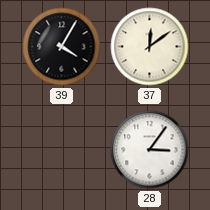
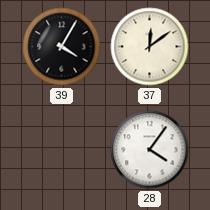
28: 3:06 -> 4:06
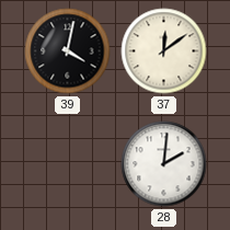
39: 4:05 -> 4:02
28: 4:06 -> 2:01
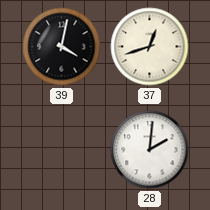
37: 12:09 -> 12:42
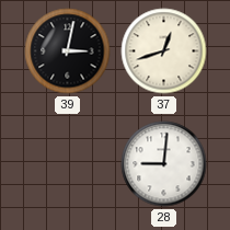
39: 4:02 -> 3:02
28: 2:01 -> 9:01
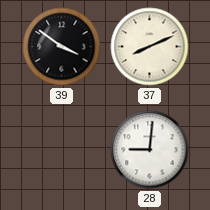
39: 3:02 -> 3:51
37: 12:42 -> 8:11
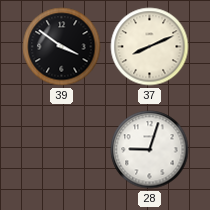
28: 9:01 -> 9:03
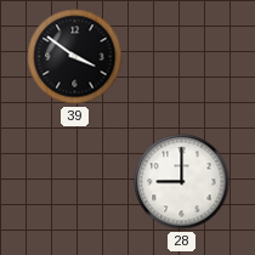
37: 8:11 -> none
28: 9:03 -> 9:00
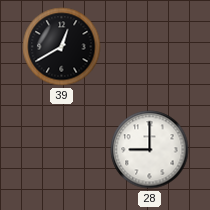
39: 3:51 -> 12:40
